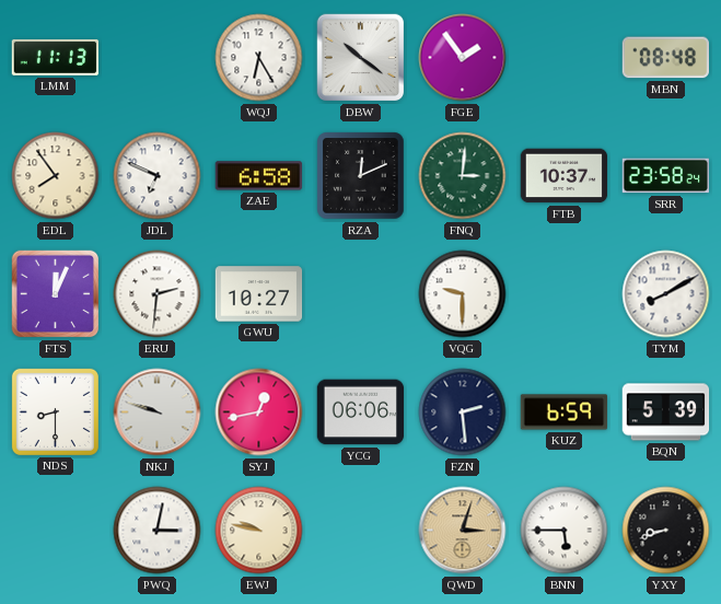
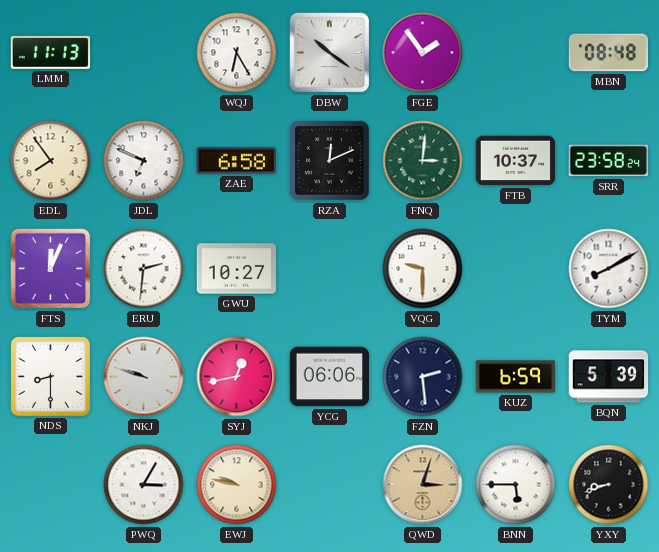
PWQ: 3:02 -> 3:05
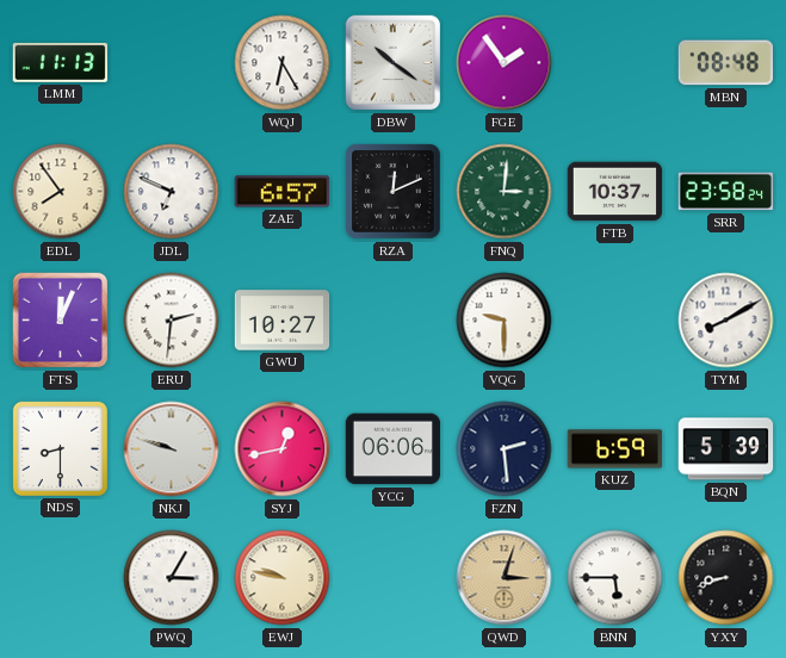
ZAE: 6:58 -> 6:57
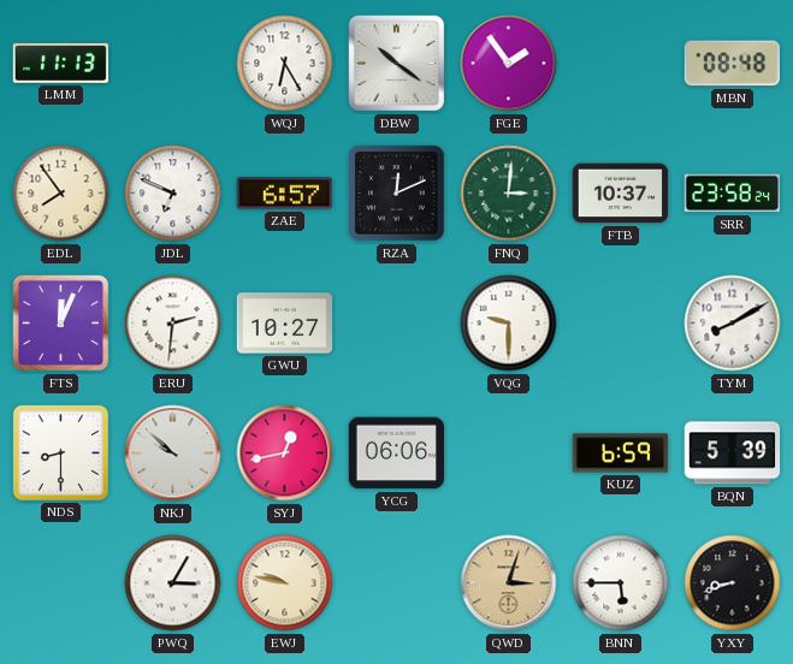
NKJ: 9:48 -> 9:52
FZN: 2:29 -> none
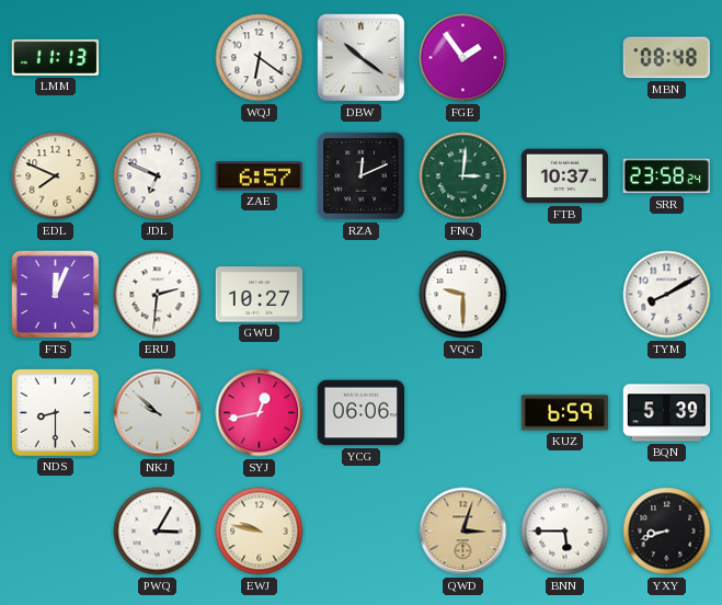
WQJ: 6:25 -> 6:21
EDL: 7:54 -> 7:49
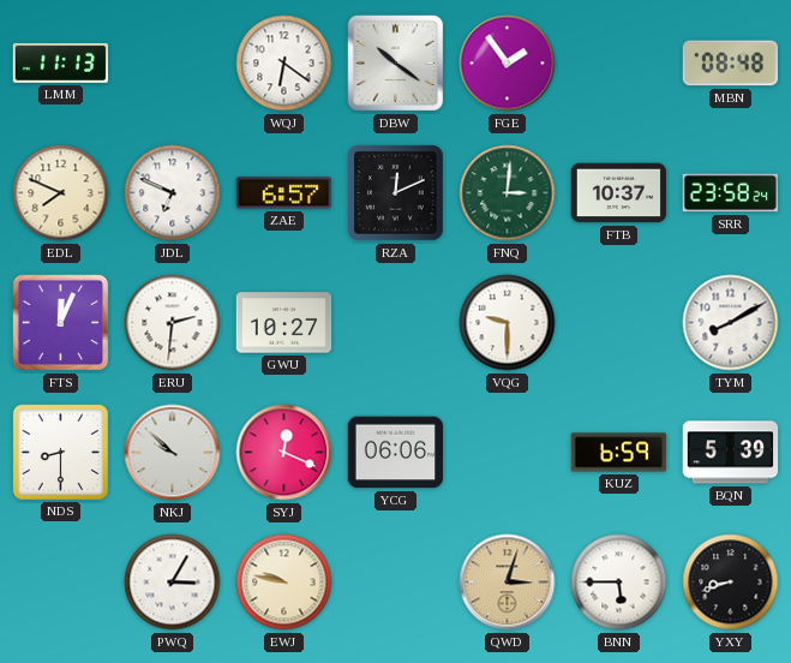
SYJ: 12:43 -> 12:19
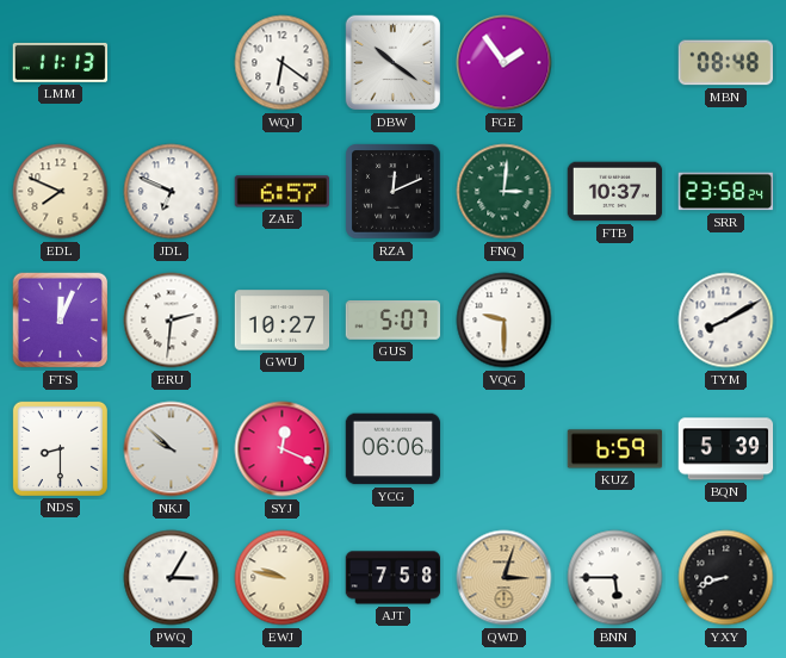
GUS: none -> 5:07
AJT: none -> 7:58
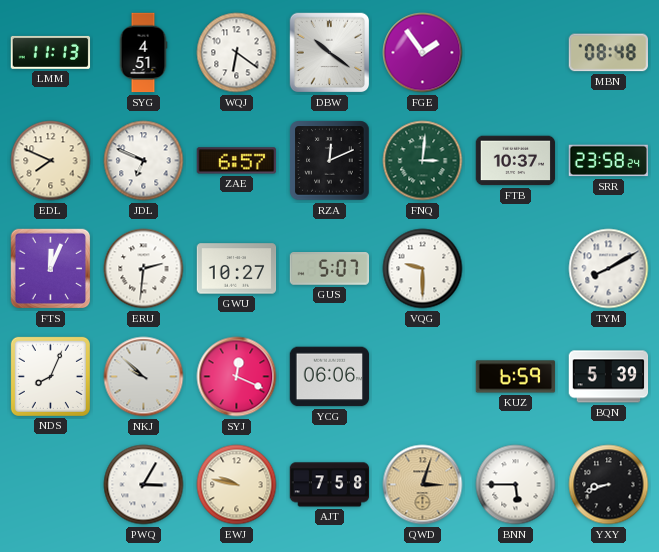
SYG: none -> 4:51
NDS: 8:30 -> 8:04
